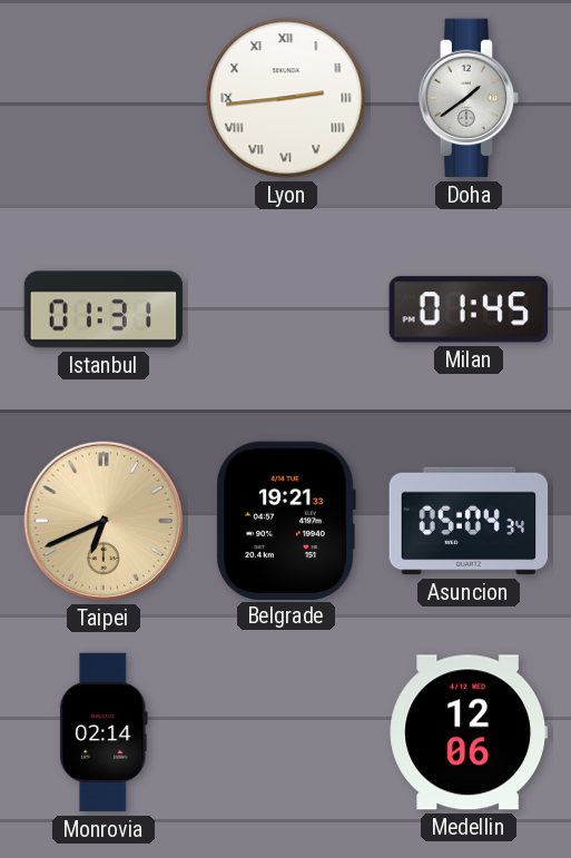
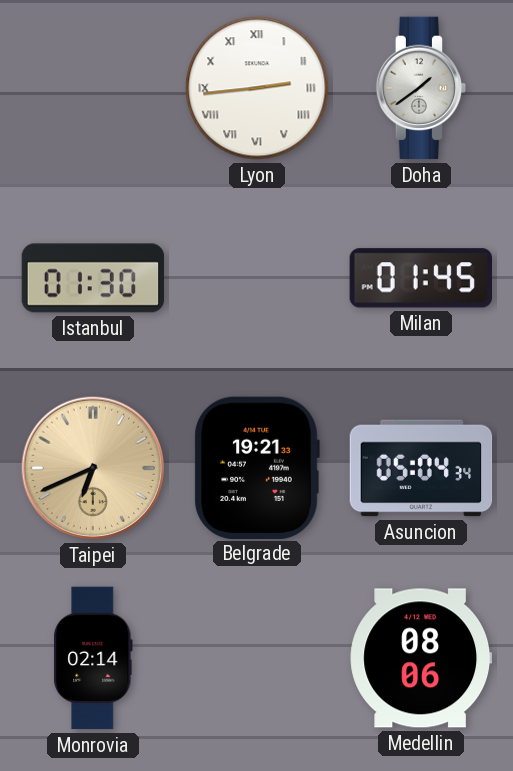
Istanbul: 01:31 -> 01:30
Medellin: 12:06 -> 08:06
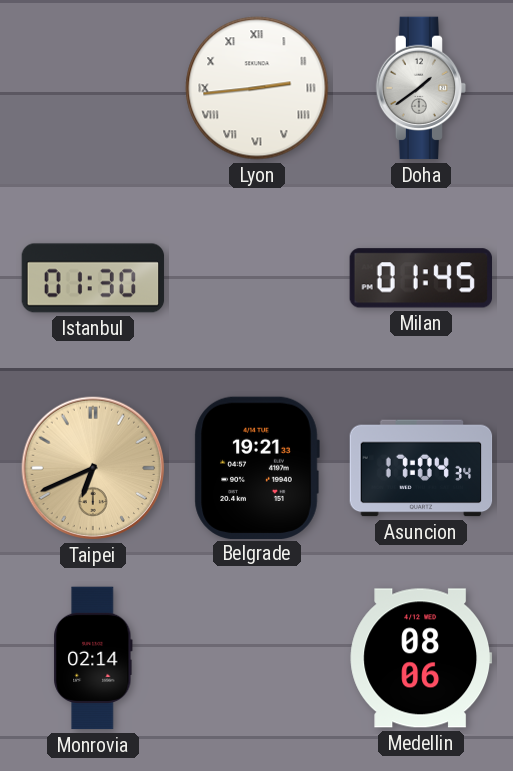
Asuncion: 05:04 -> 17:04
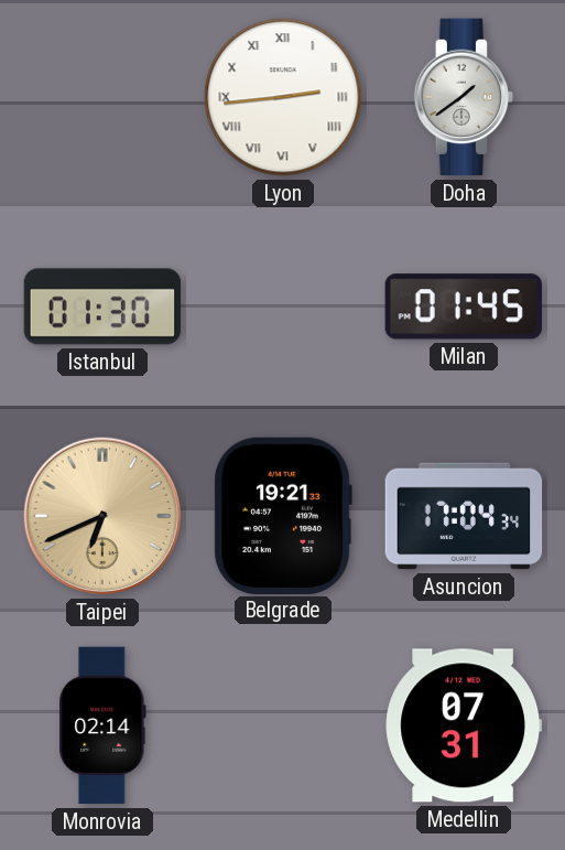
Medellin: 08:06 -> 07:31
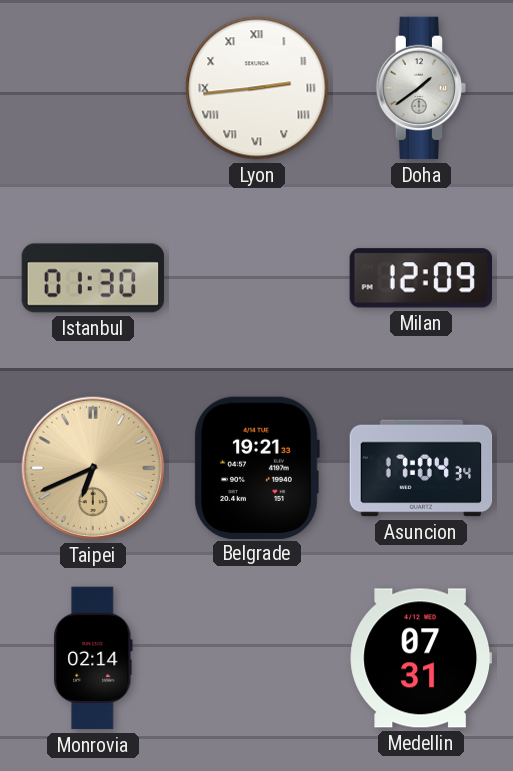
Milan: 01:45 -> 12:09
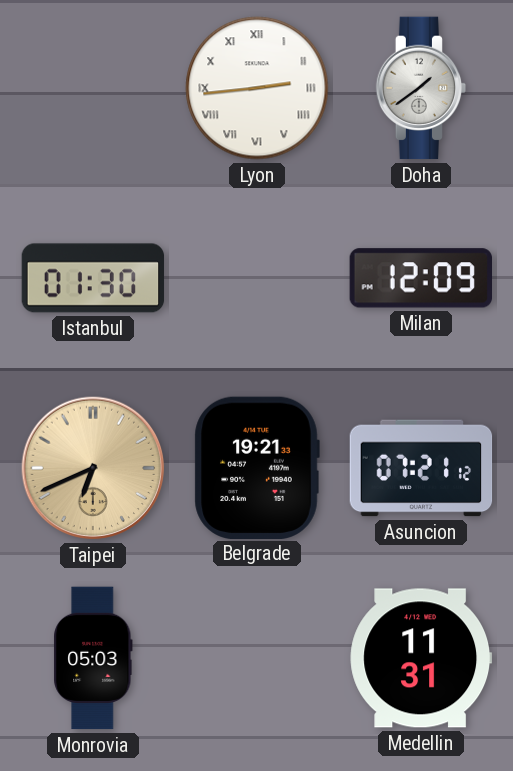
Asuncion: 17:04 -> 07:21
Monrovia: 02:14 -> 05:03
Medellin: 07:31 -> 11:31
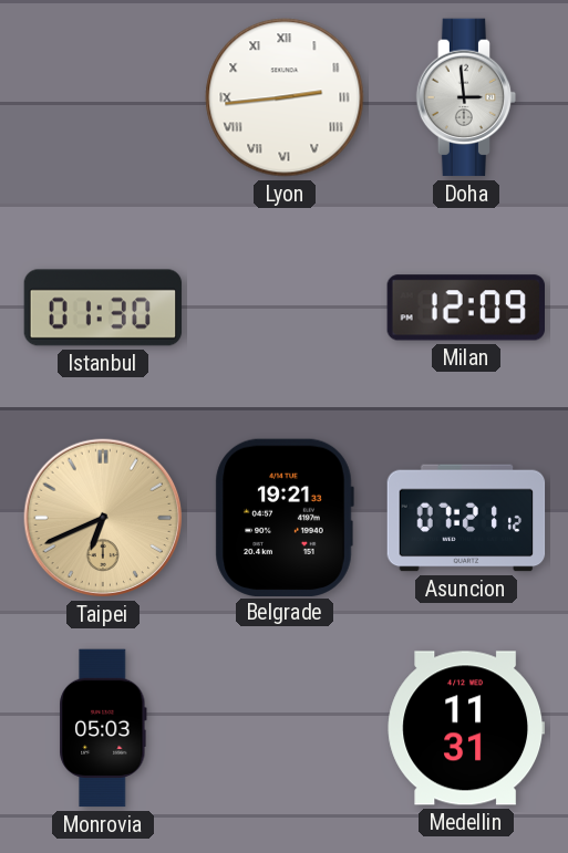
Doha: 1:39 -> 2:59
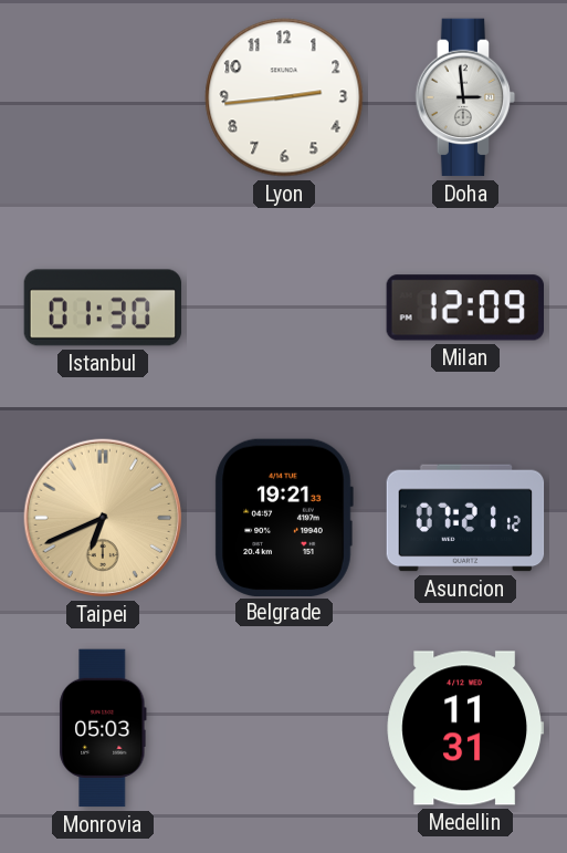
Lyon numerals: Roman -> Arabic
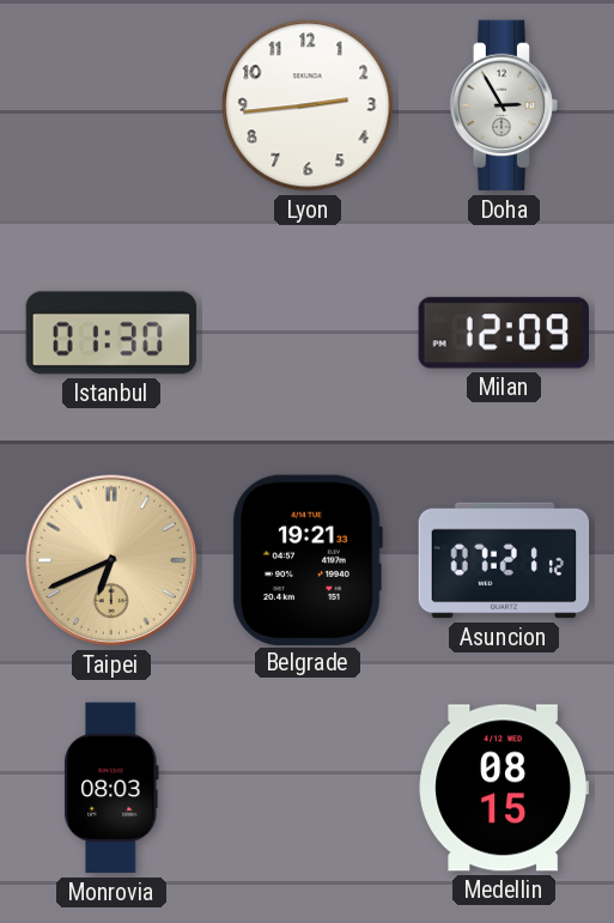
Doha: 2:59 -> 2:55
Monrovia: 05:03 -> 08:03
Medellin: 11:31 -> 08:15
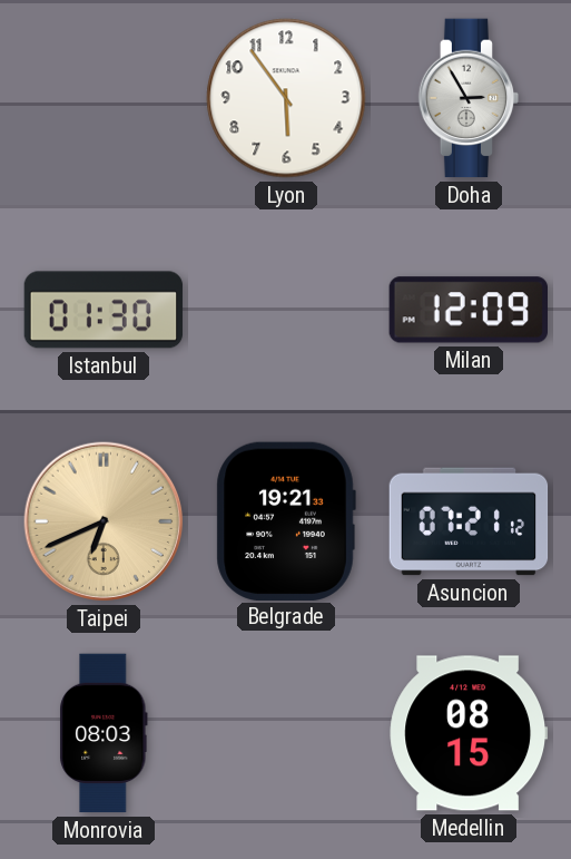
Lyon: 2:44 -> 5:54
